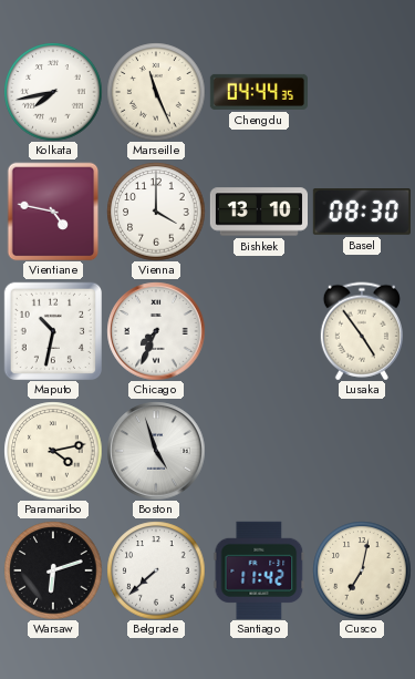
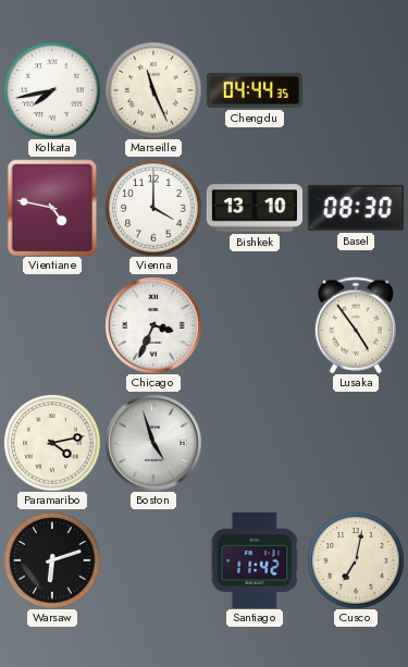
Maputo: 10:32 -> none
Chicago: 7:34 -> 3:34
Belgrade: 7:38 -> none
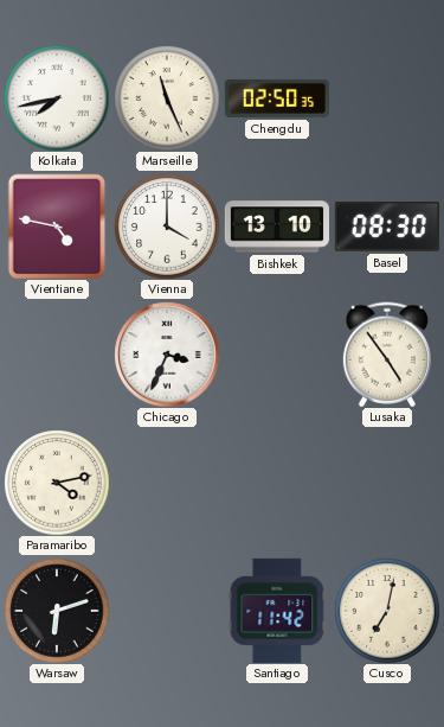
Chengdu: 04:44 -> 02:50
Boston: 4:57 -> none
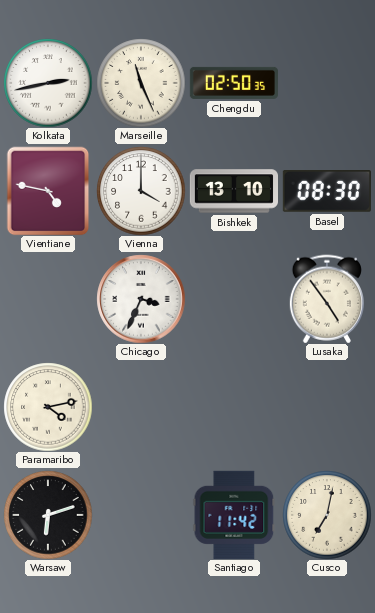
Kolkata: 7:43 -> 2:43
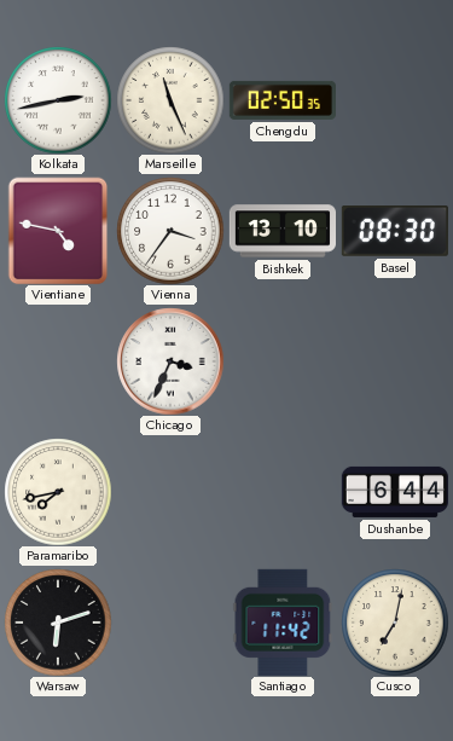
Vienna: 4:00 -> 3:36
Lusaka: 4:54 -> none
Paramaribo: 4:13 -> 7:43
Dushanbe: none -> 6:44
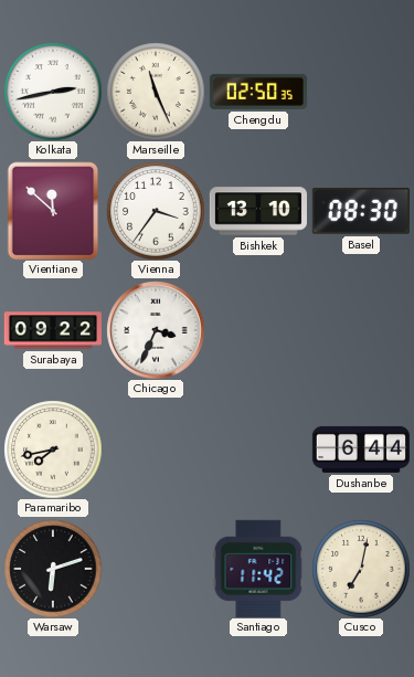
Vientiane: 4:47 -> 11:52
Surabaya: none -> 09:22
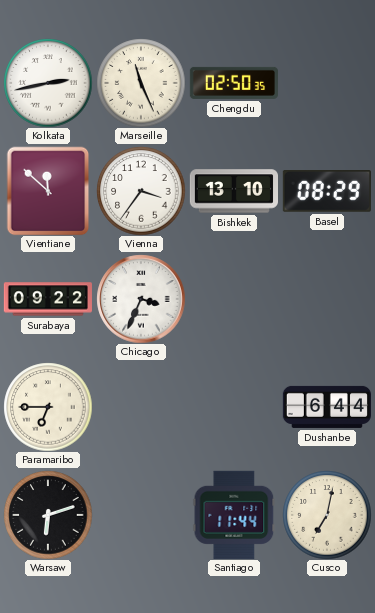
Basel: 08:30 -> 08:29
Paramaribo: 7:43 -> 6:45
Santiago: 11:42 -> 11:44
